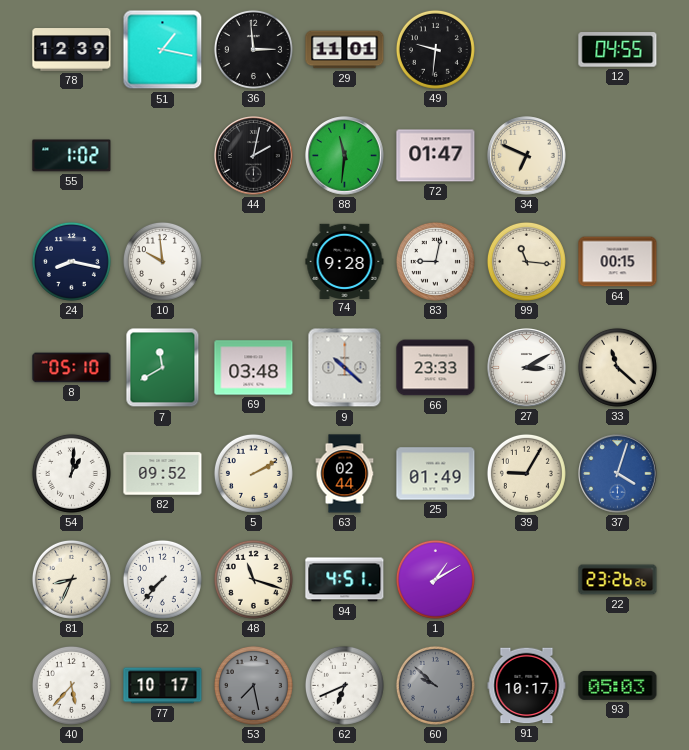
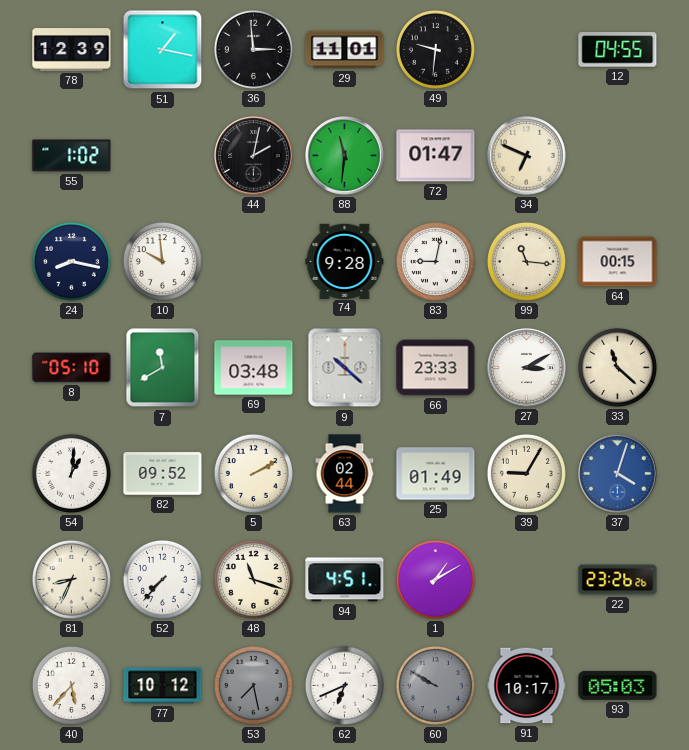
77: 10:17 -> 10:12
60: 9:52 -> 9:50
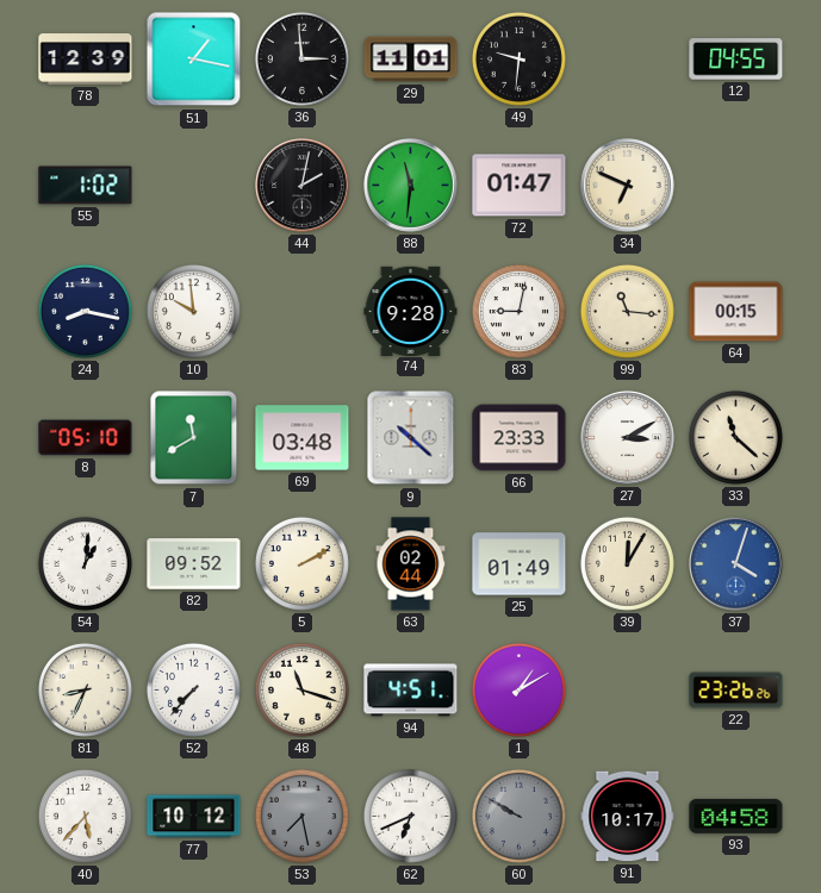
39: 9:05 -> 12:05
93: 05:03 -> 04:58
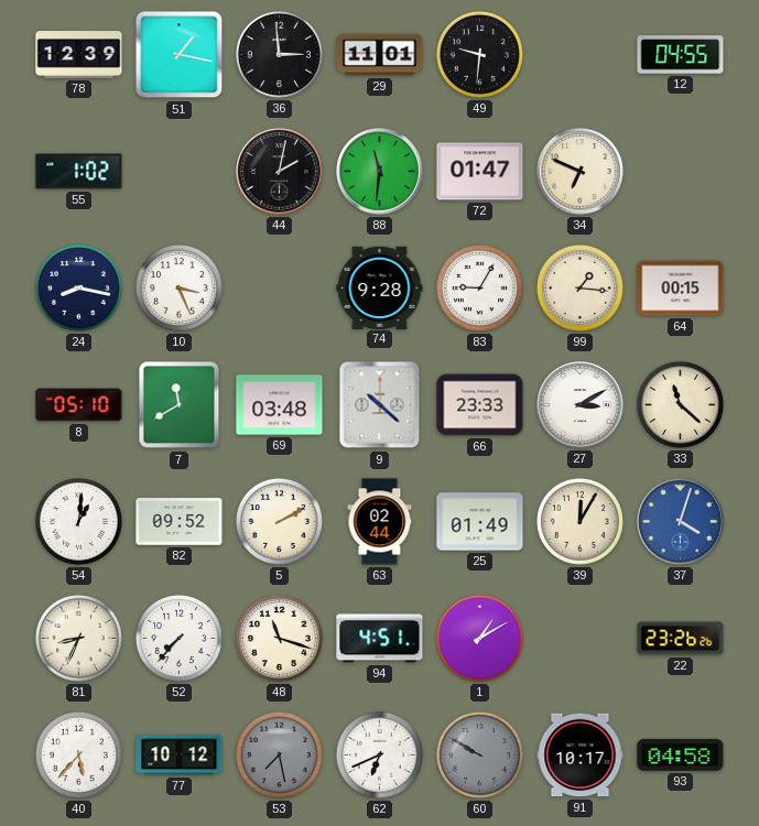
10: 9:59 -> 3:26
83: 9:02 -> 9:05
99: 11:16 -> 1:16
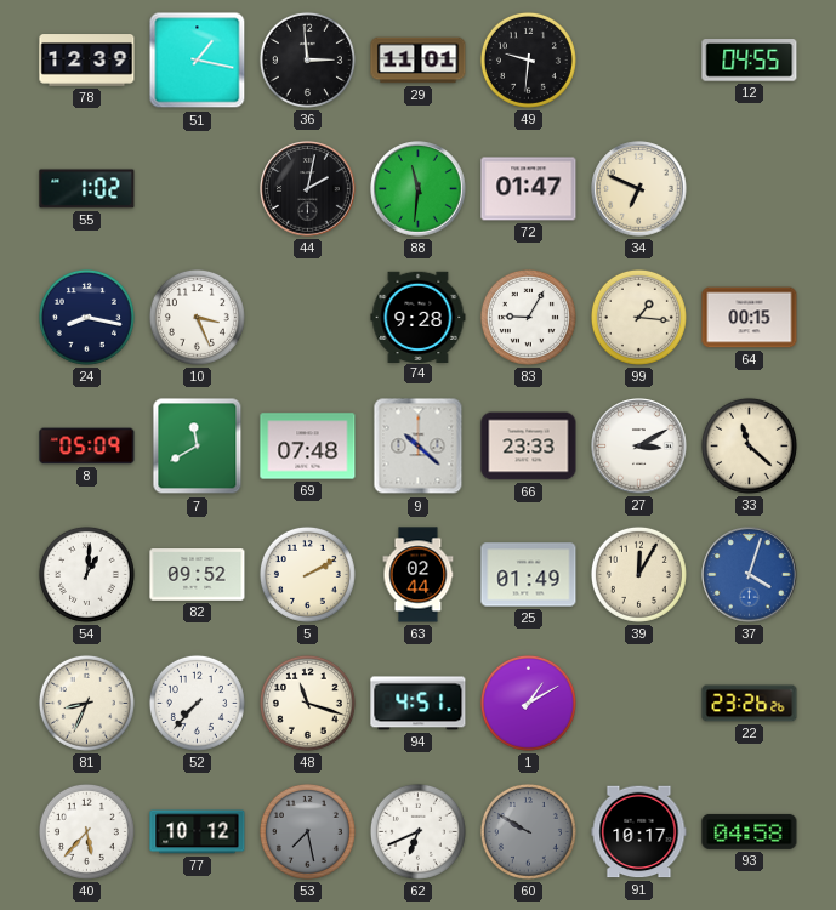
8: 05:10 -> 05:09
69: 03:48 -> 07:48
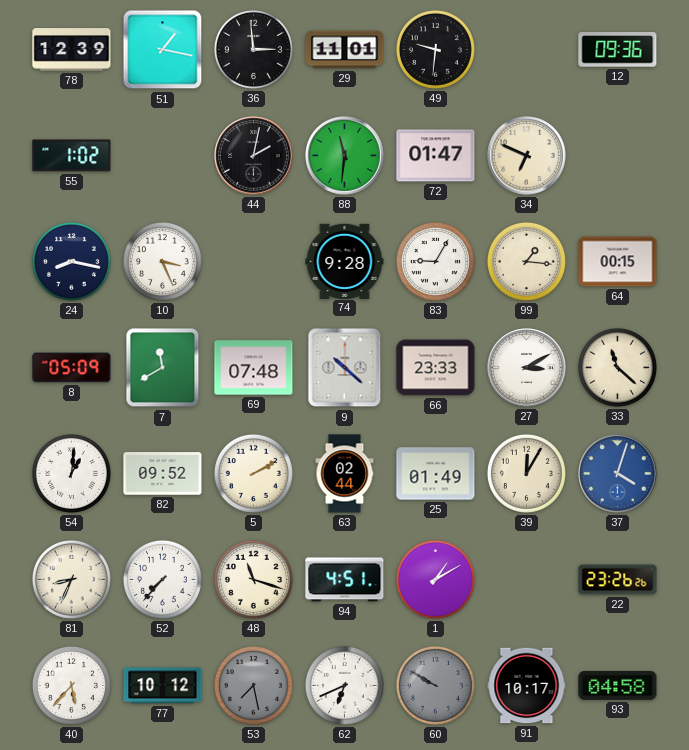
12: 04:55 -> 09:36
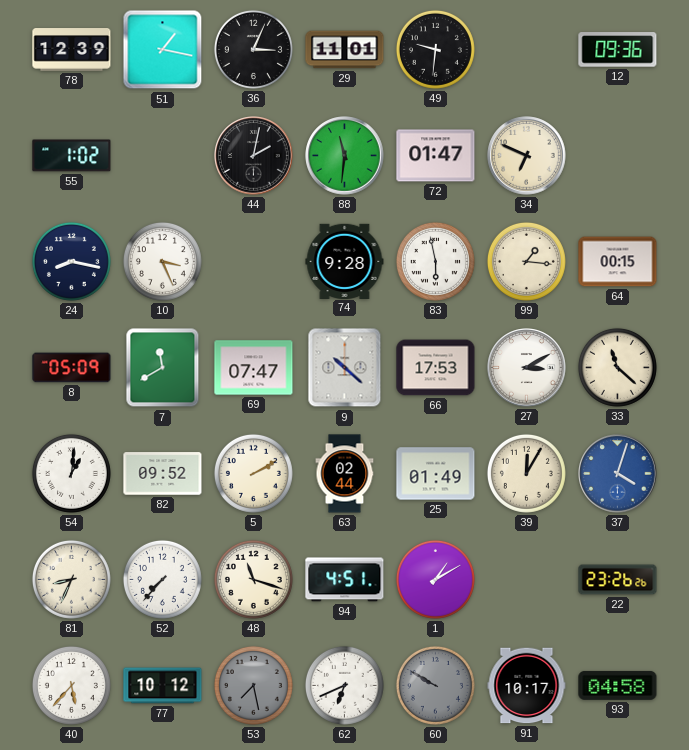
36: 2:59 -> 3:04
83: 9:05 -> 5:58
69: 07:48 -> 07:47
66: 23:33 -> 17:53
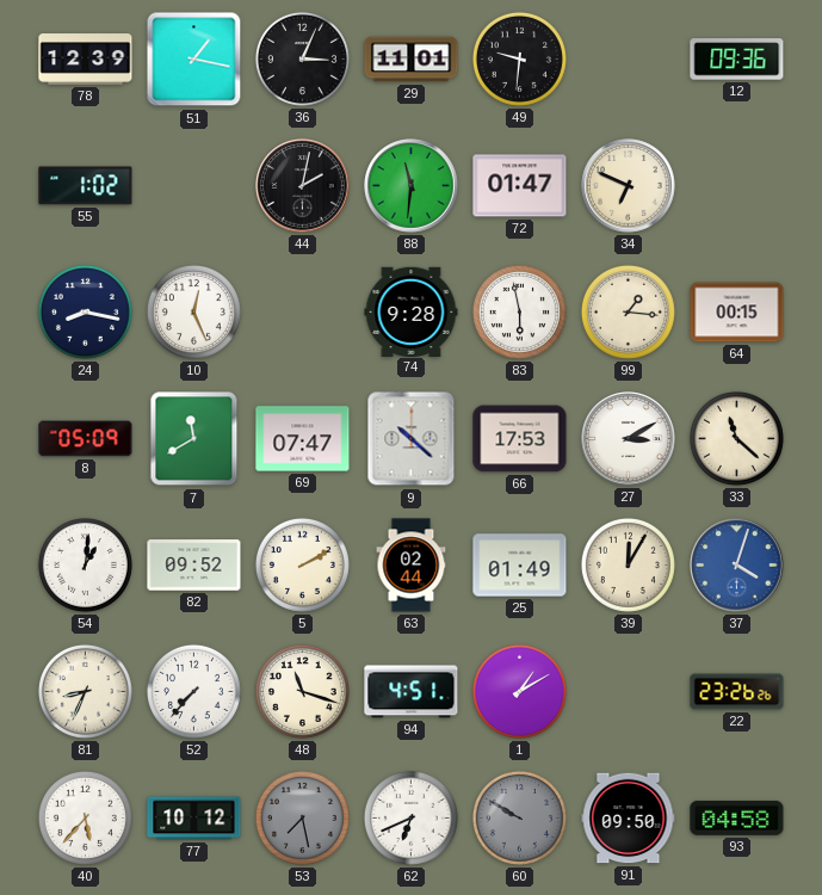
10: 3:26 -> 12:26
91: 10:17 -> 09:50
